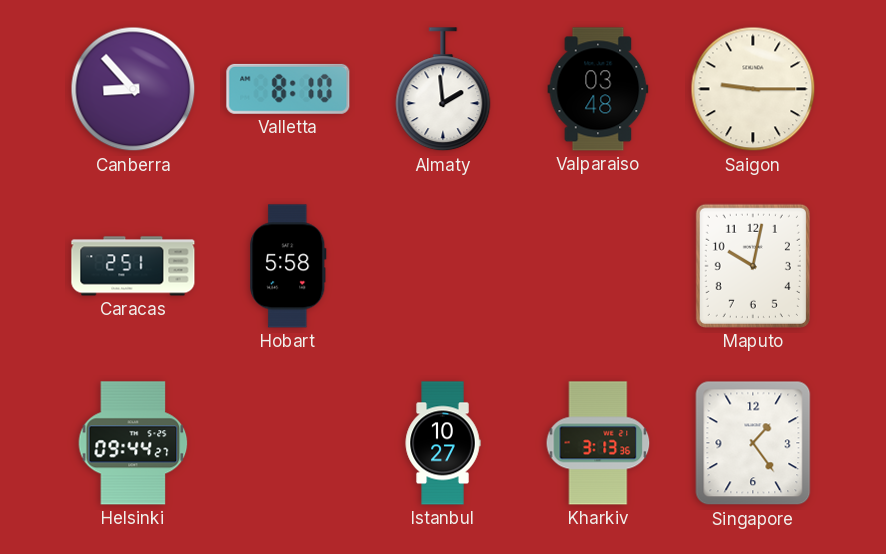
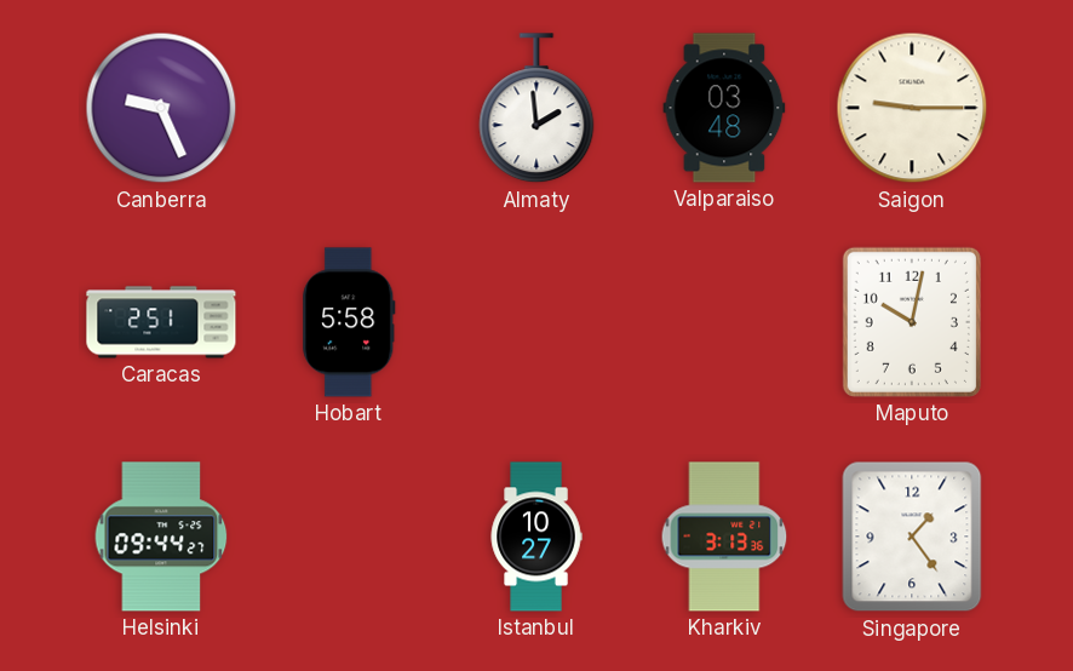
Canberra: 8:53 -> 9:26
Valletta: 8:10 -> none
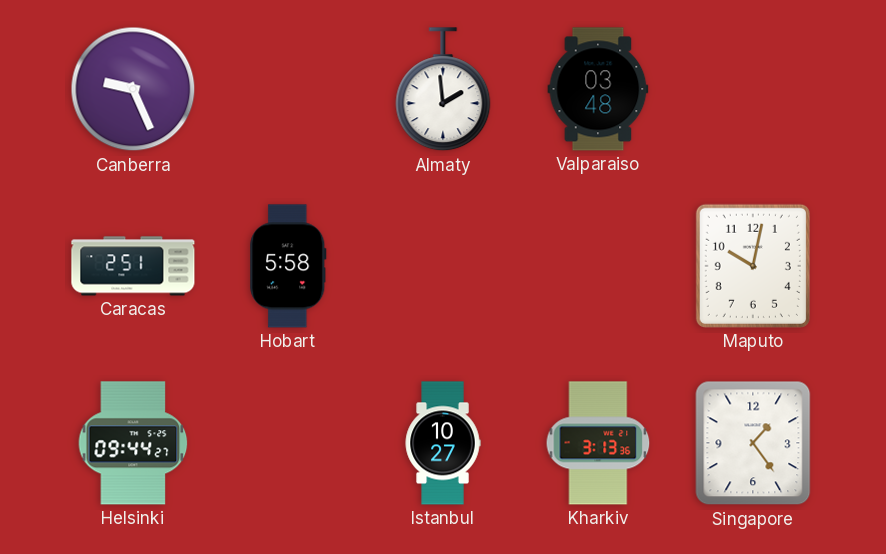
Saigon: 9:15 -> none
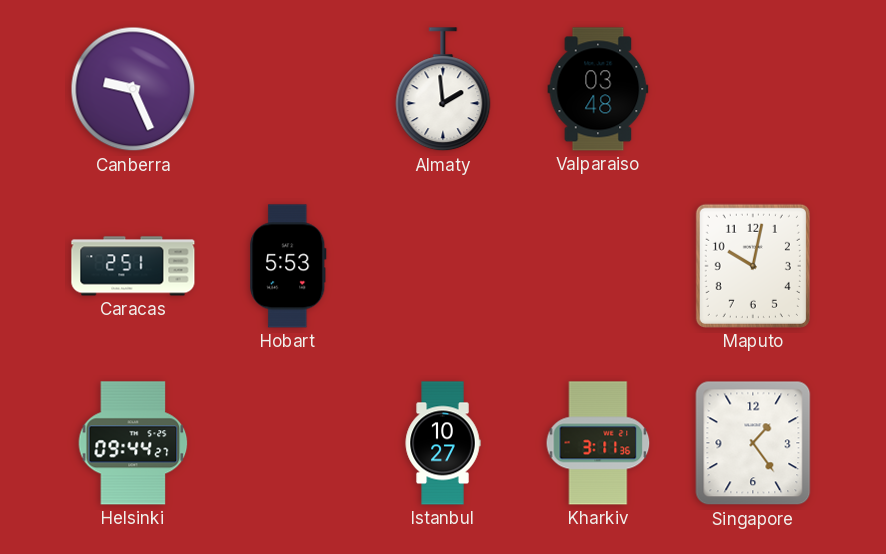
Hobart: 5:58 -> 5:53
Kharkiv: 3:13 -> 3:11
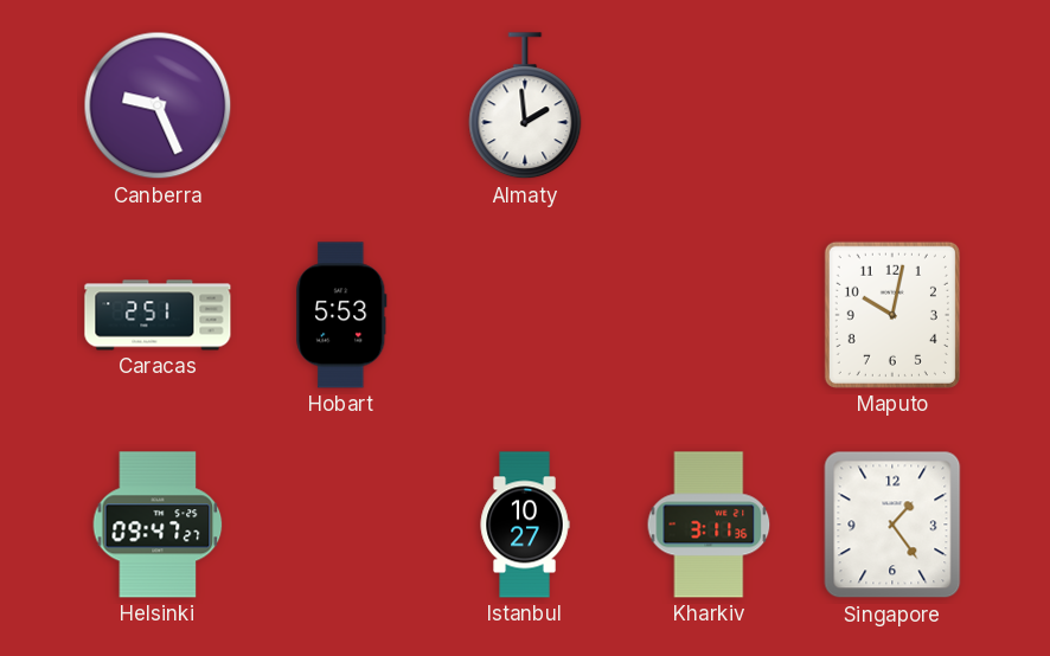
Valparaiso: 03:48 -> none
Helsinki: 09:44 -> 09:47
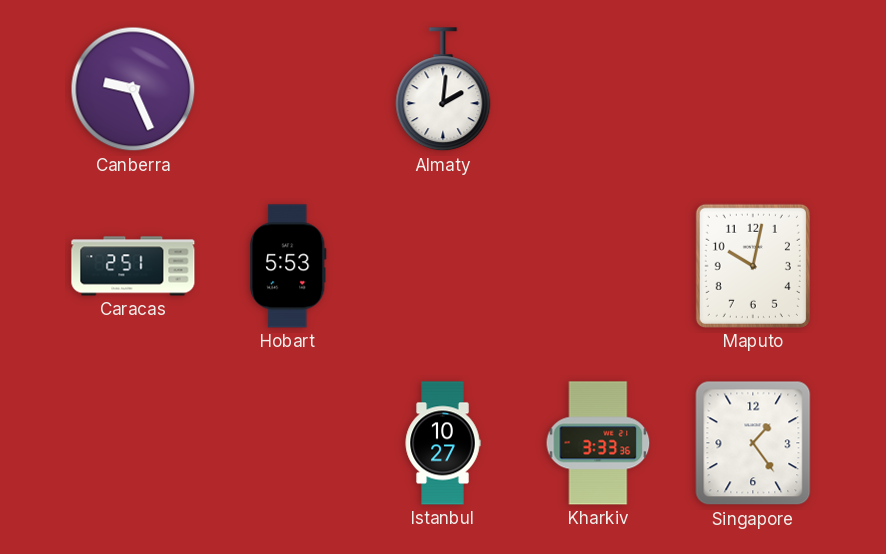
Almaty: 1:59 -> 2:01
Helsinki: 09:47 -> none
Kharkiv: 3:11 -> 3:33
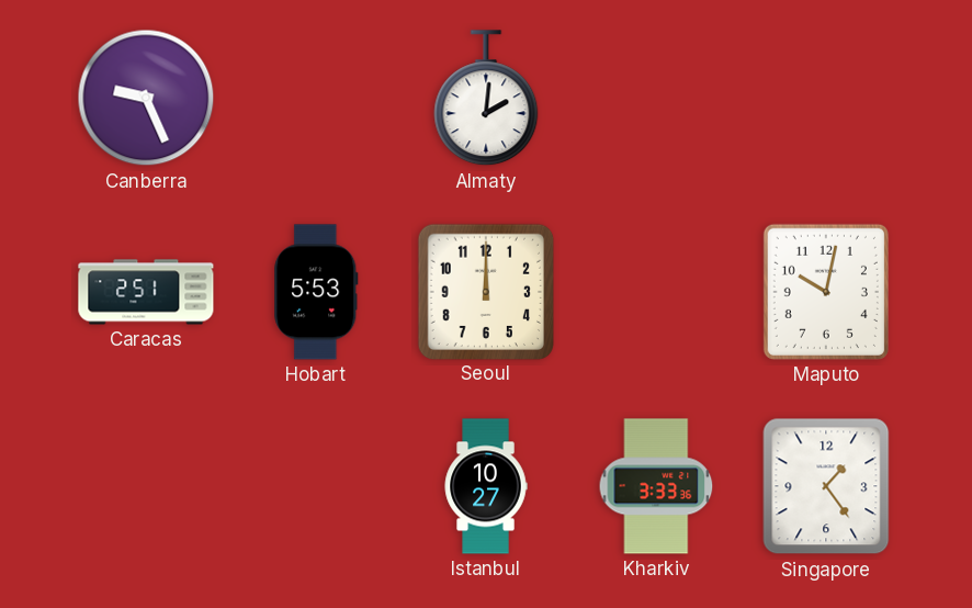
Seoul: none -> 12:00
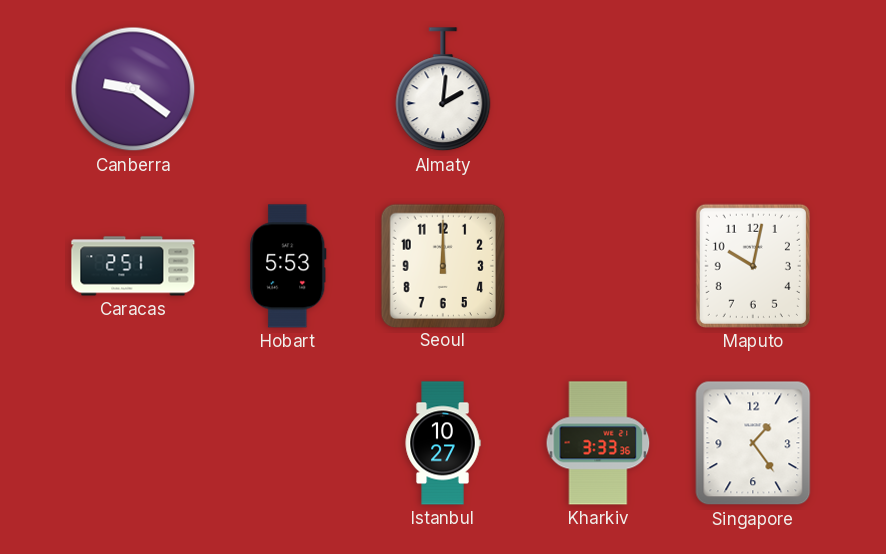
Canberra: 9:26 -> 9:21
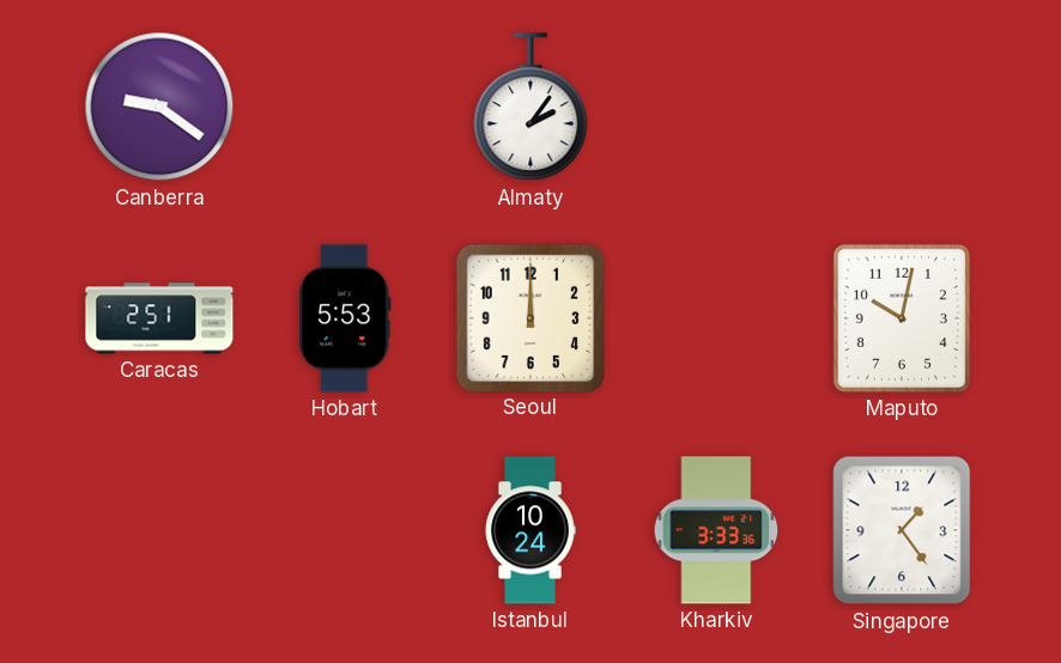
Almaty: 2:01 -> 2:06
Istanbul: 10:27 -> 10:24
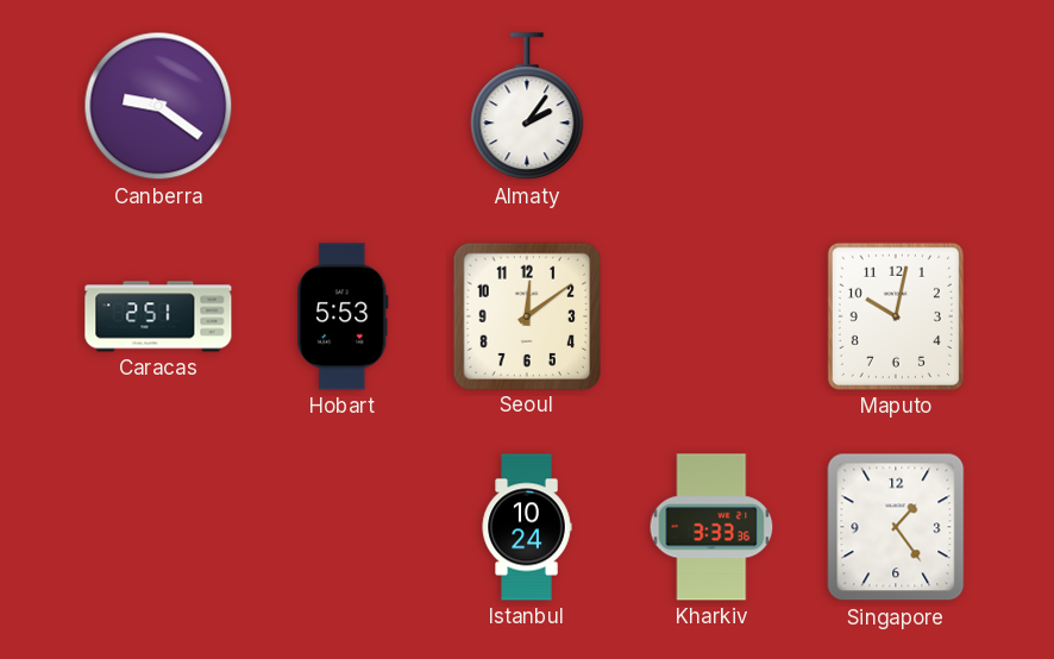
Seoul: 12:00 -> 12:09
